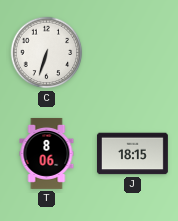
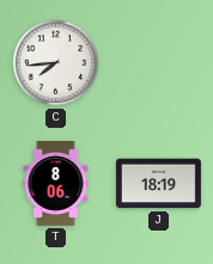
C: 6:33 -> 7:44
J: 18:15 -> 18:19
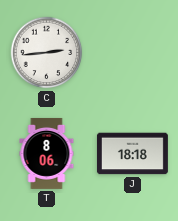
C: 7:44 -> 2:44
J: 18:19 -> 18:18
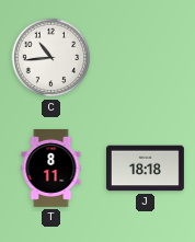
C: 2:44 -> 10:44
T: 8:06 -> 8:11
